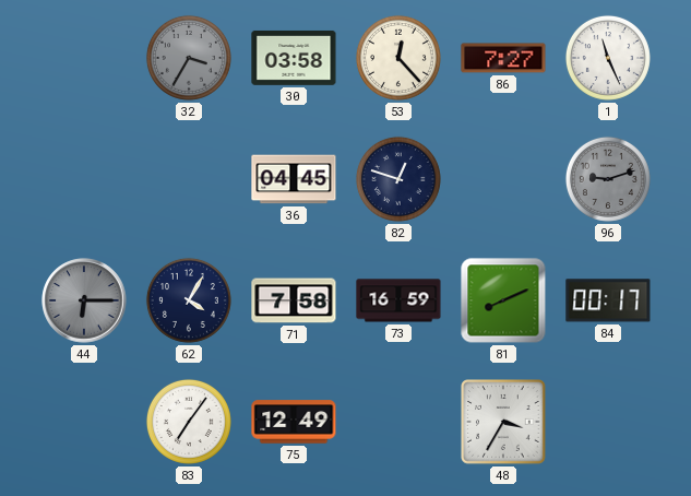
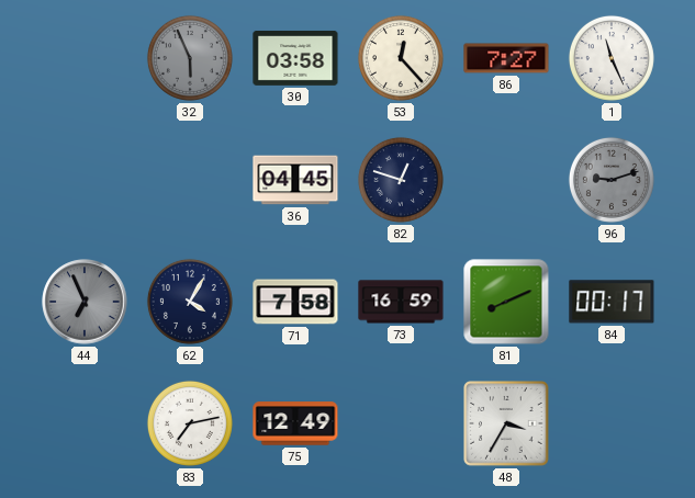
32: 3:35 -> 5:56
44: 6:15 -> 6:56
83: 7:06 -> 7:13
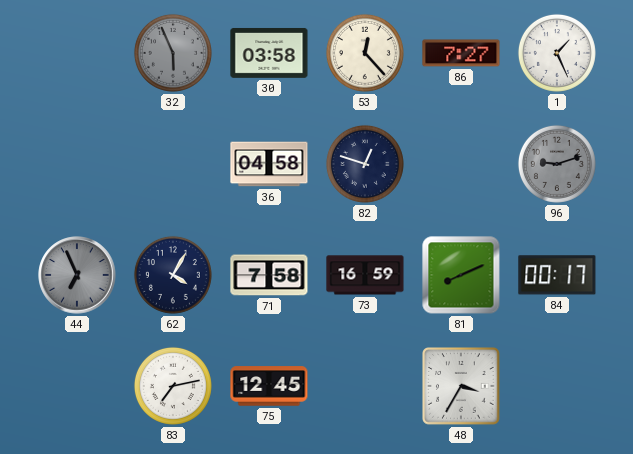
1: 11:26 -> 1:26
36: 04:45 -> 04:58
75: 12:49 -> 12:45
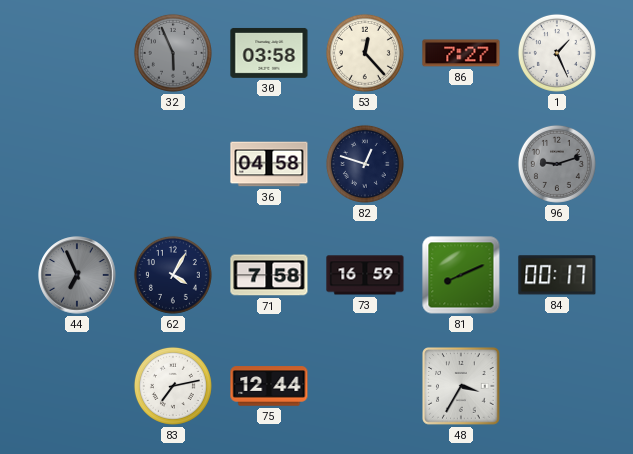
75: 12:45 -> 12:44
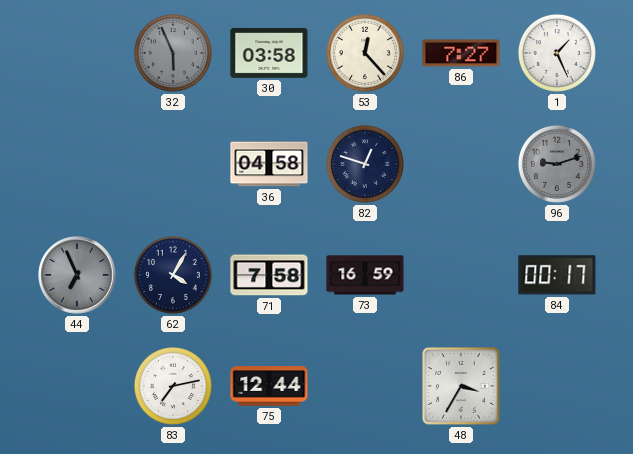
81: 8:11 -> none
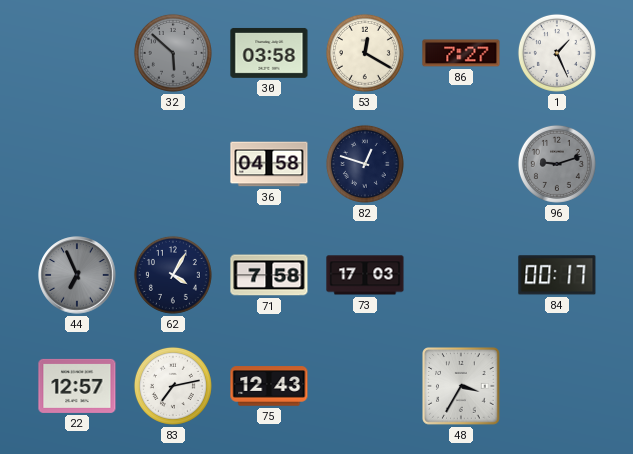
32: 5:56 -> 5:52
53: 12:23 -> 12:20
73: 16:59 -> 17:03
22: none -> 12:57
75: 12:44 -> 12:43
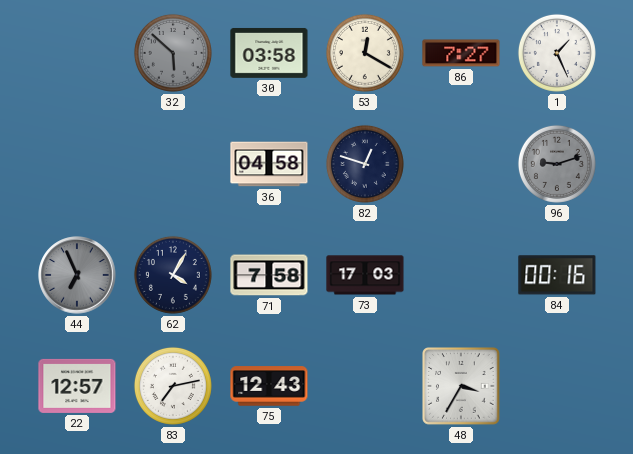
84: 00:17 -> 00:16
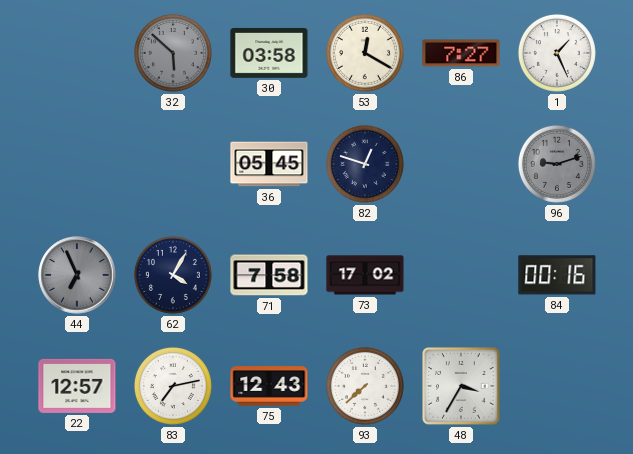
36: 04:58 -> 05:45
73: 17:03 -> 17:02
93: none -> 7:38
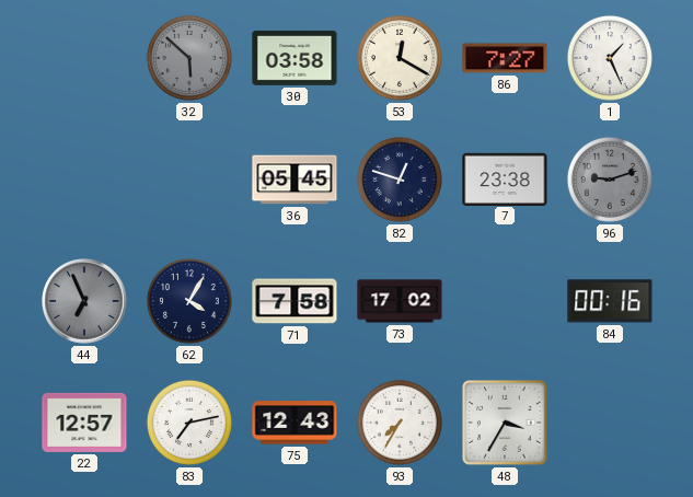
7: none -> 23:38
93: 7:38 -> 7:35
